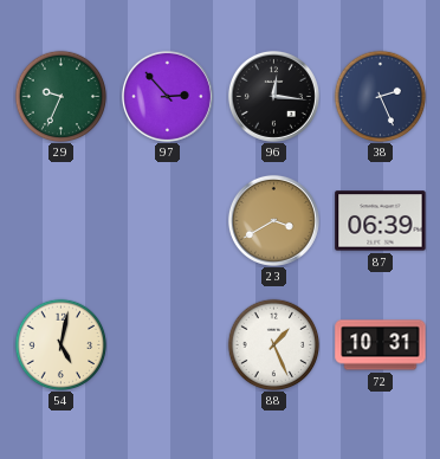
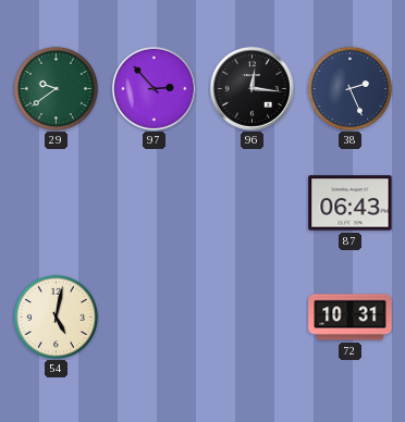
29: 9:34 -> 9:39
23: 3:40 -> none
87: 06:39 -> 06:43
88: 1:26 -> none
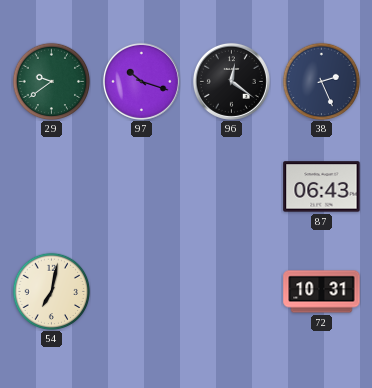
97: 2:53 -> 10:18
96: 12:16 -> 12:21
54: 5:02 -> 7:02
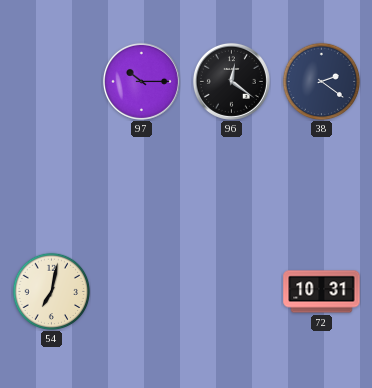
29: 9:39 -> none
97: 10:18 -> 10:15
38: 2:26 -> 2:21
87: 06:43 -> none
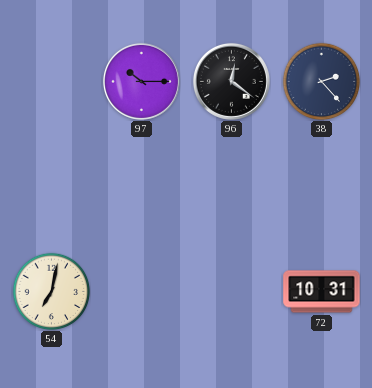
38: 2:21 -> 2:23
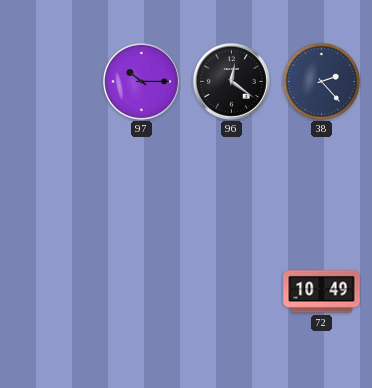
54: 7:02 -> none
72: 10:31 -> 10:49
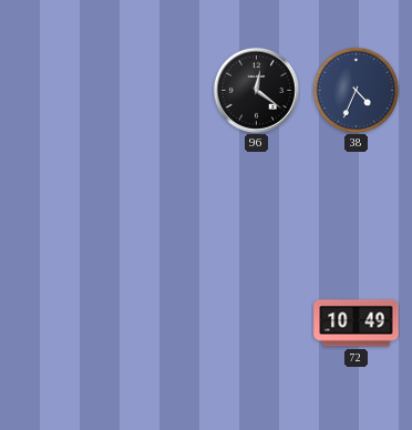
97: 10:15 -> none
38: 2:23 -> 4:34
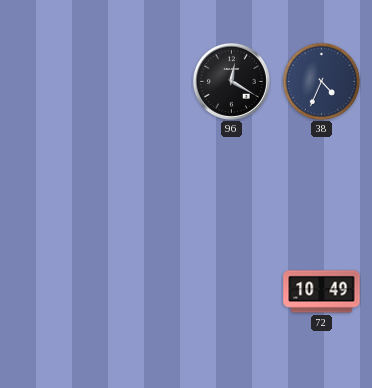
96: 12:21 -> 12:20
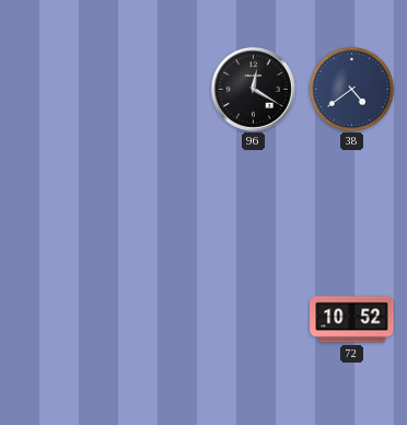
38: 4:34 -> 4:39
72: 10:49 -> 10:52
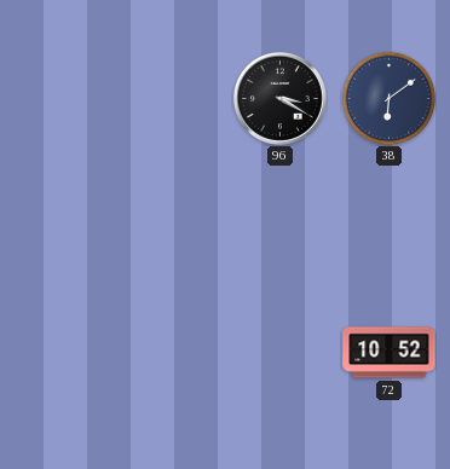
96: 12:20 -> 3:20
38: 4:39 -> 6:09
